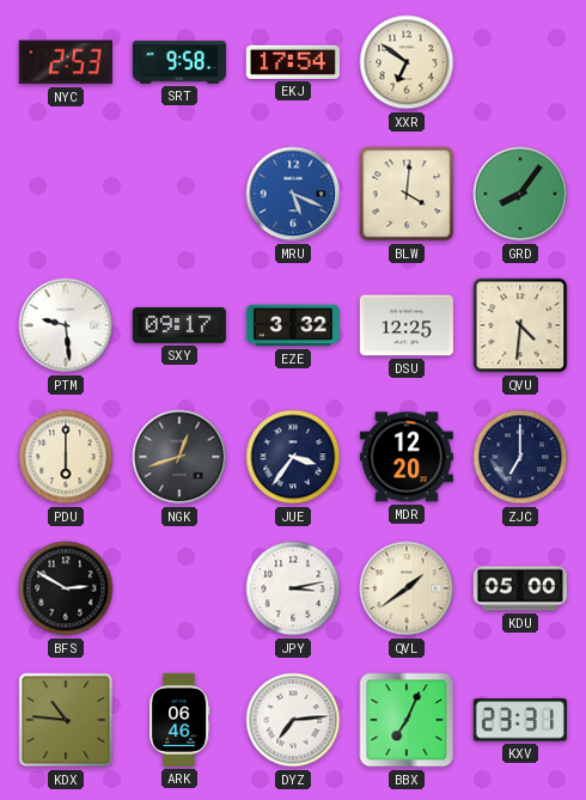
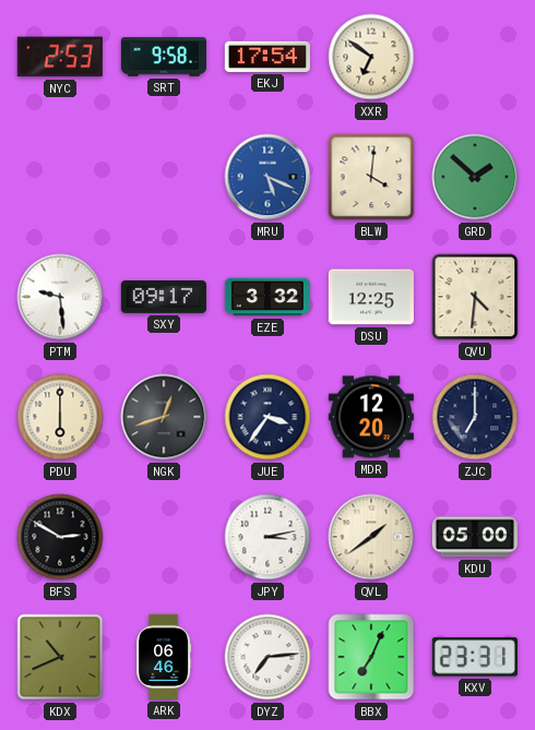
GRD: 8:06 -> 1:52
KDX: 10:46 -> 10:41
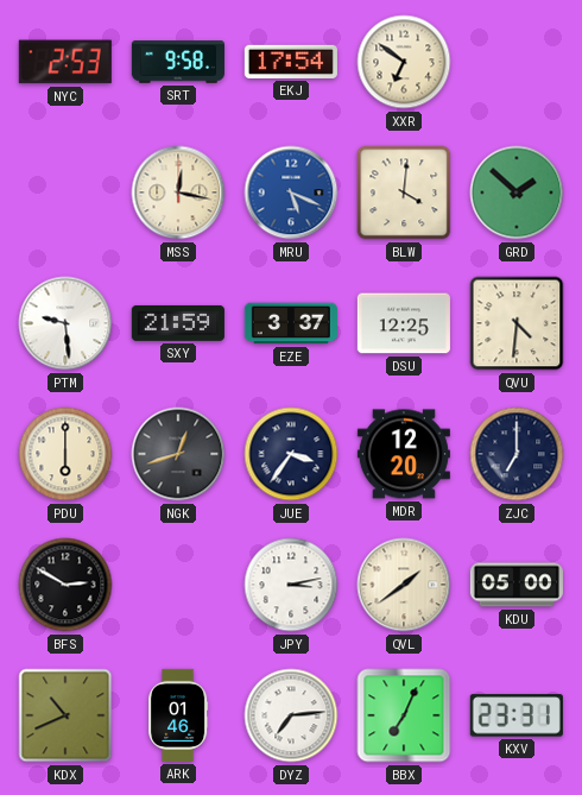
MSS: none -> 12:17
SXY: 09:17 -> 21:59
EZE: 3:32 -> 3:37
ARK: 06:46 -> 01:46
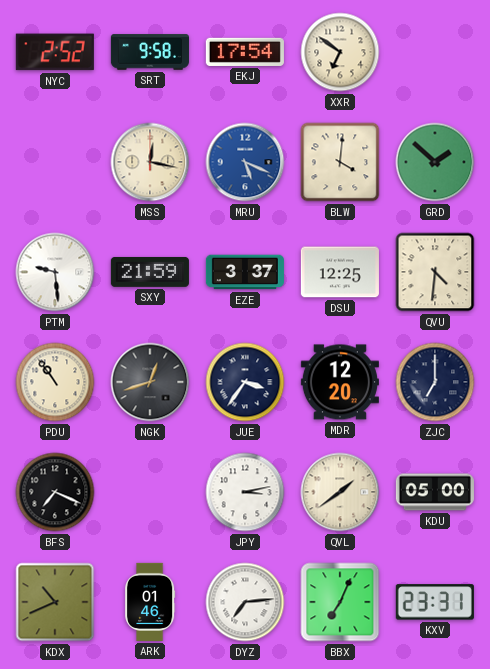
NYC: 2:53 -> 2:52
PDU: 6:00 -> 10:54
BFS: 2:50 -> 7:19
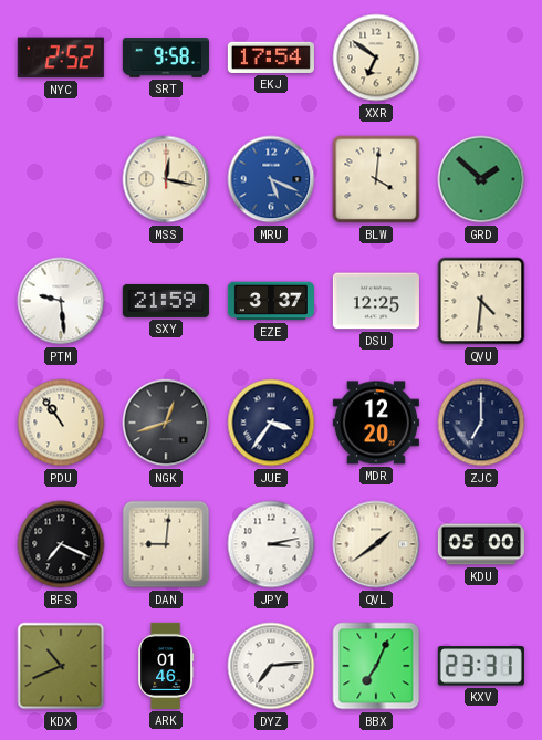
DAN: none -> 9:01
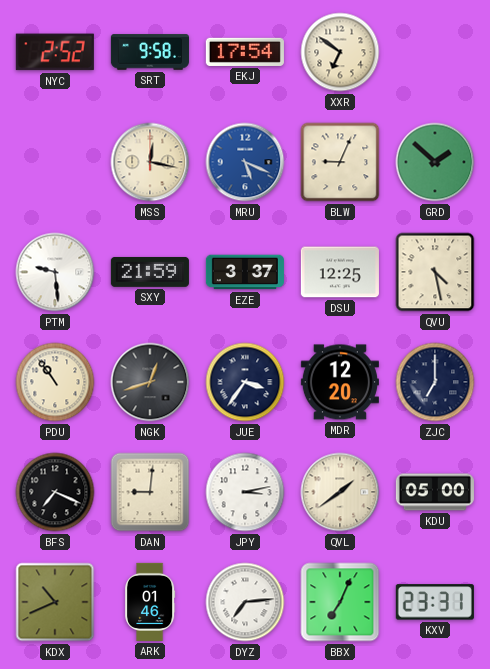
BLW: 4:01 -> 9:04
QVU: 4:31 -> 4:28
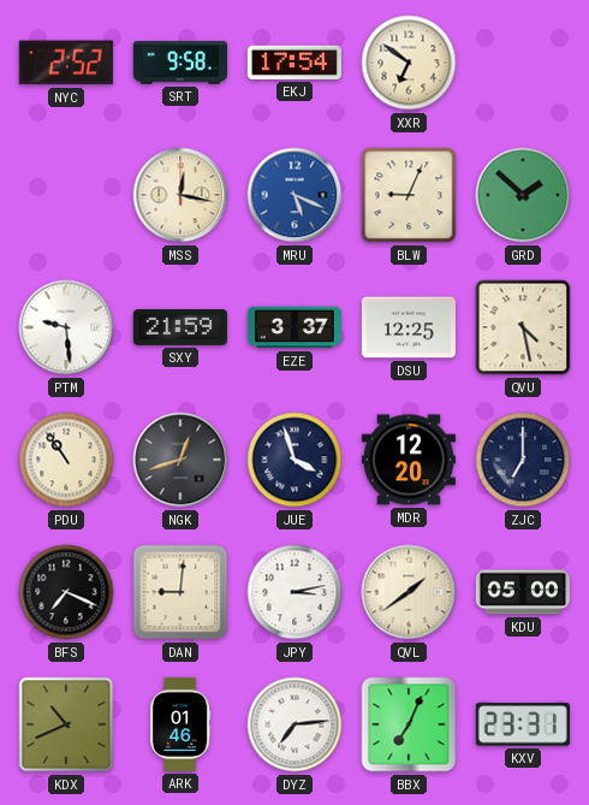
JUE: 3:36 -> 3:57
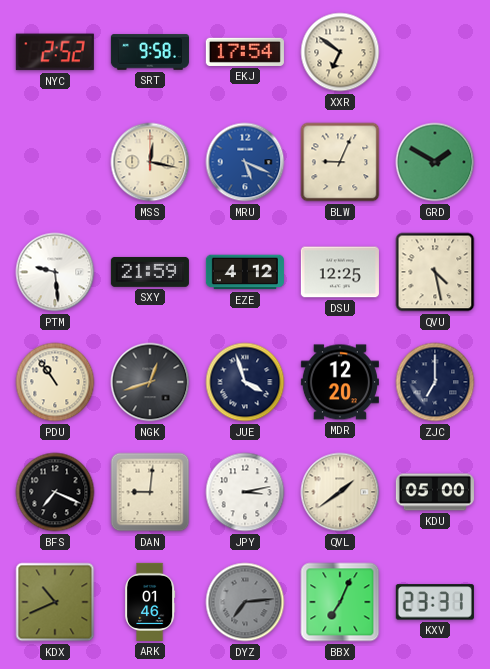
GRD: 1:52 -> 1:50
EZE: 3:37 -> 4:12
DYZ dial: white -> grey
